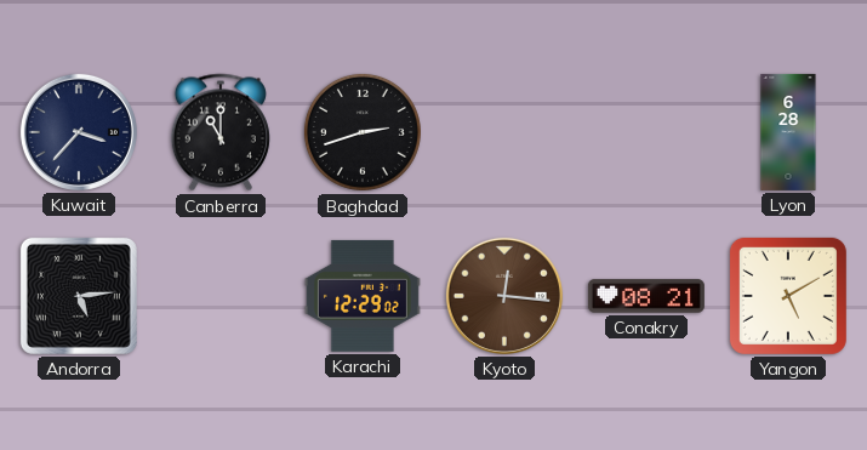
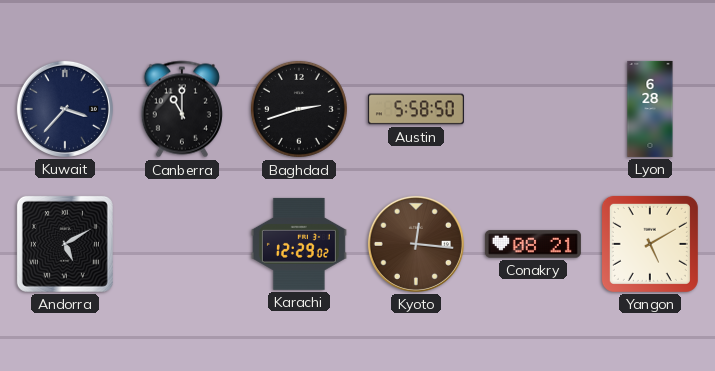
Austin: none -> 5:58
Andorra: 5:14 -> 5:10
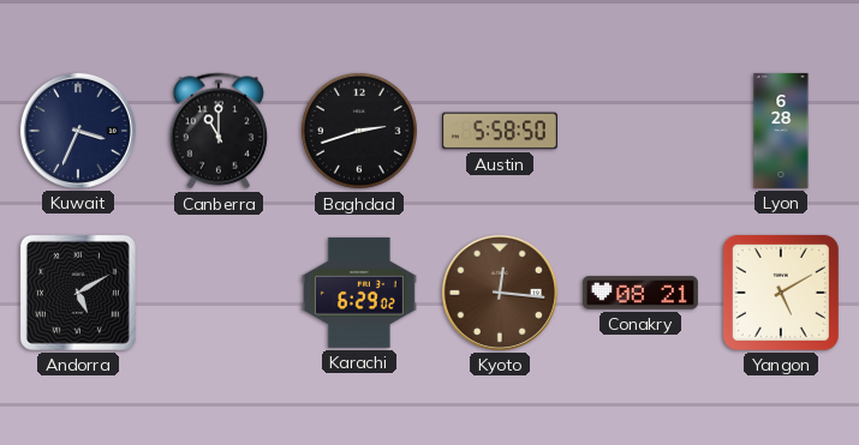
Kuwait: 3:37 -> 3:34
Karachi: 12:29 -> 6:29
